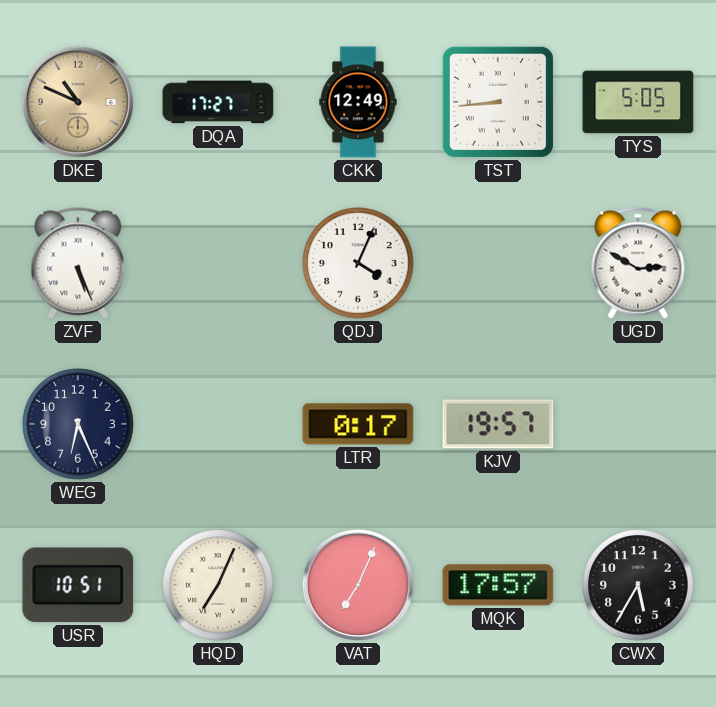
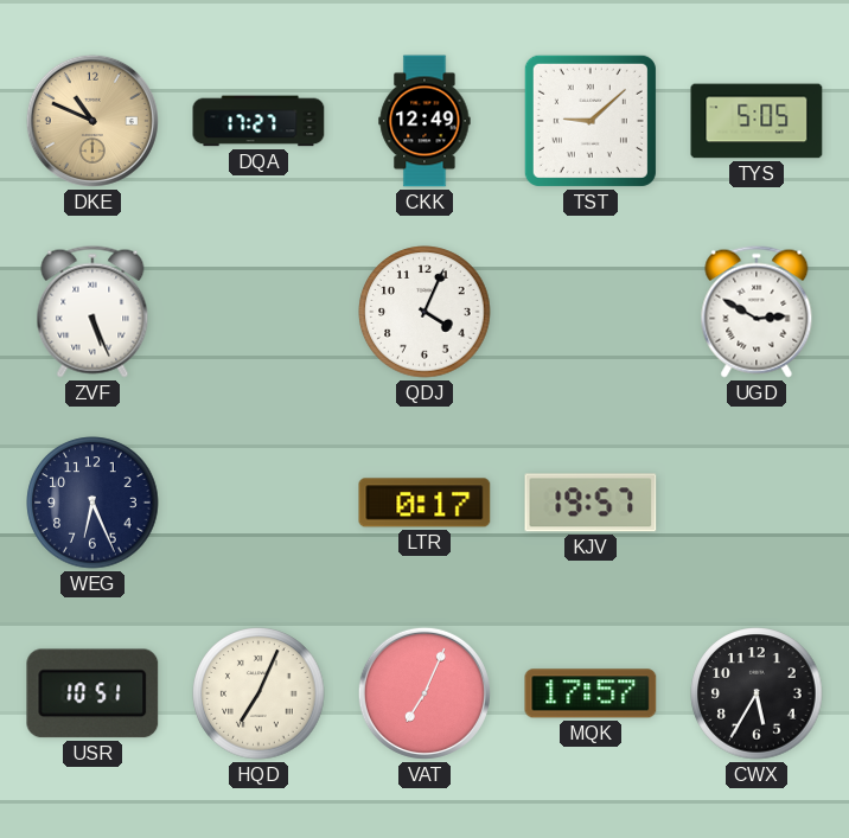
TST: 8:44 -> 9:08
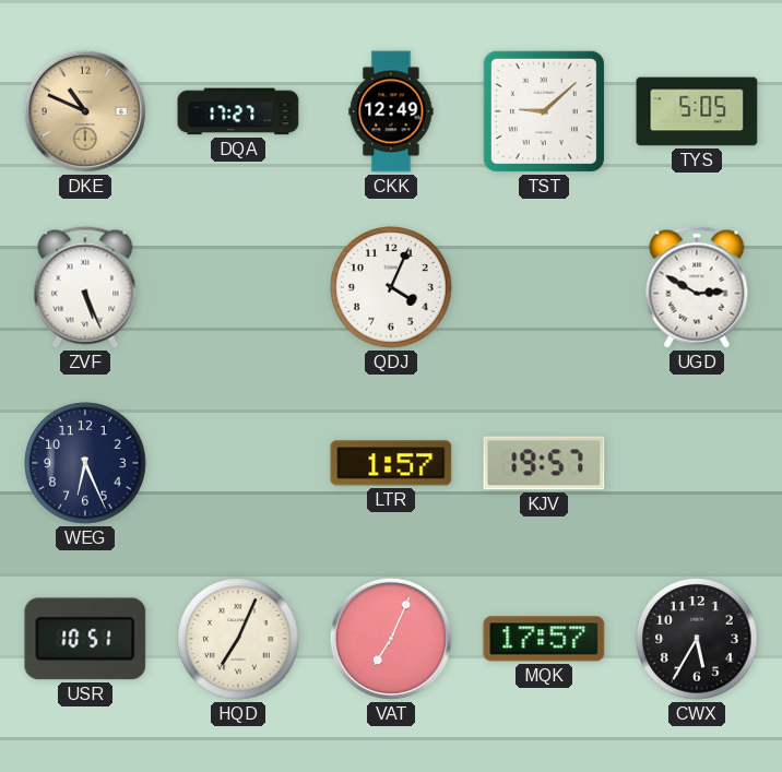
LTR: 0:17 -> 1:57
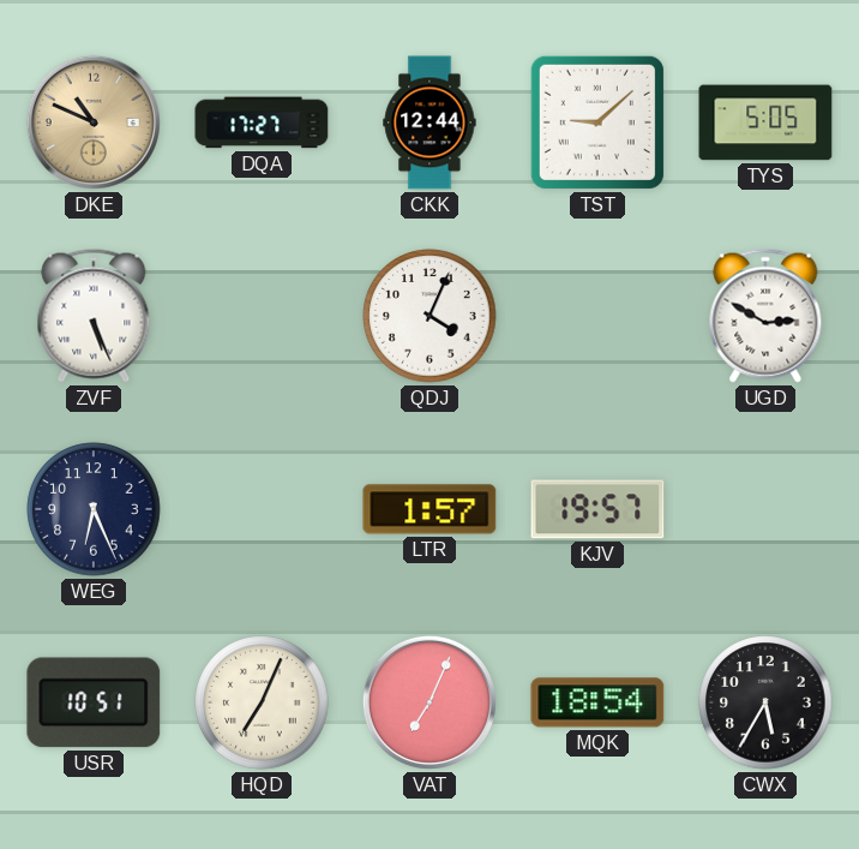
CKK: 12:49 -> 12:44
MQK: 17:57 -> 18:54
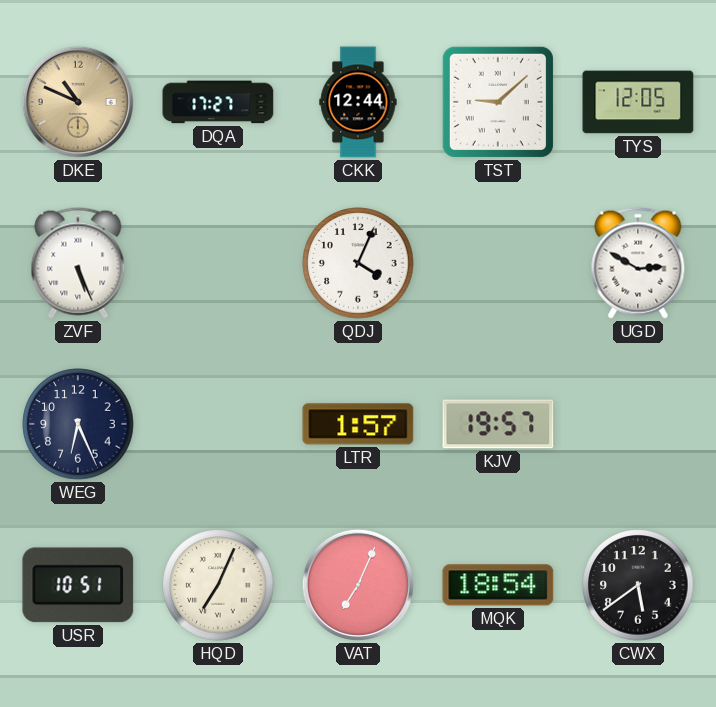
TYS: 5:05 -> 12:05
CWX: 5:35 -> 5:39
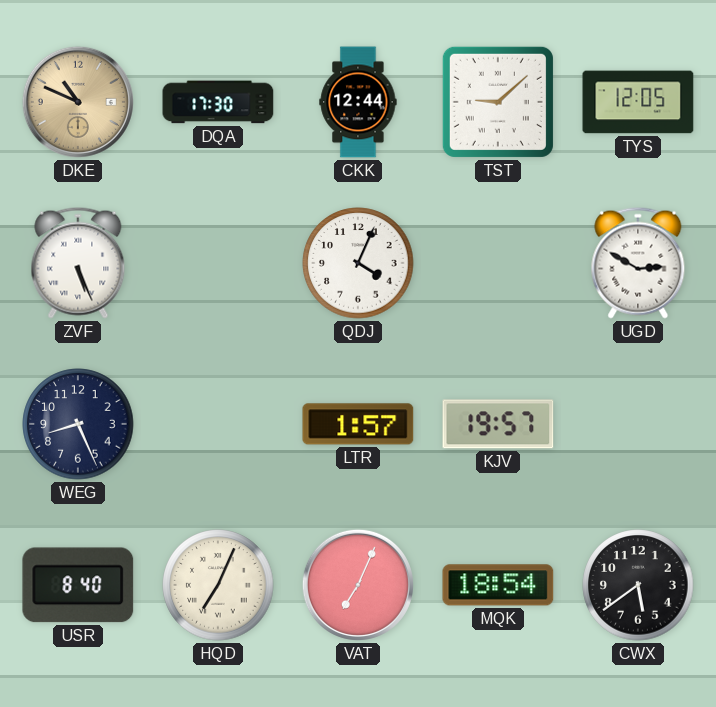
DQA: 17:27 -> 17:30
WEG: 6:26 -> 8:26
USR: 10:51 -> 8:40
